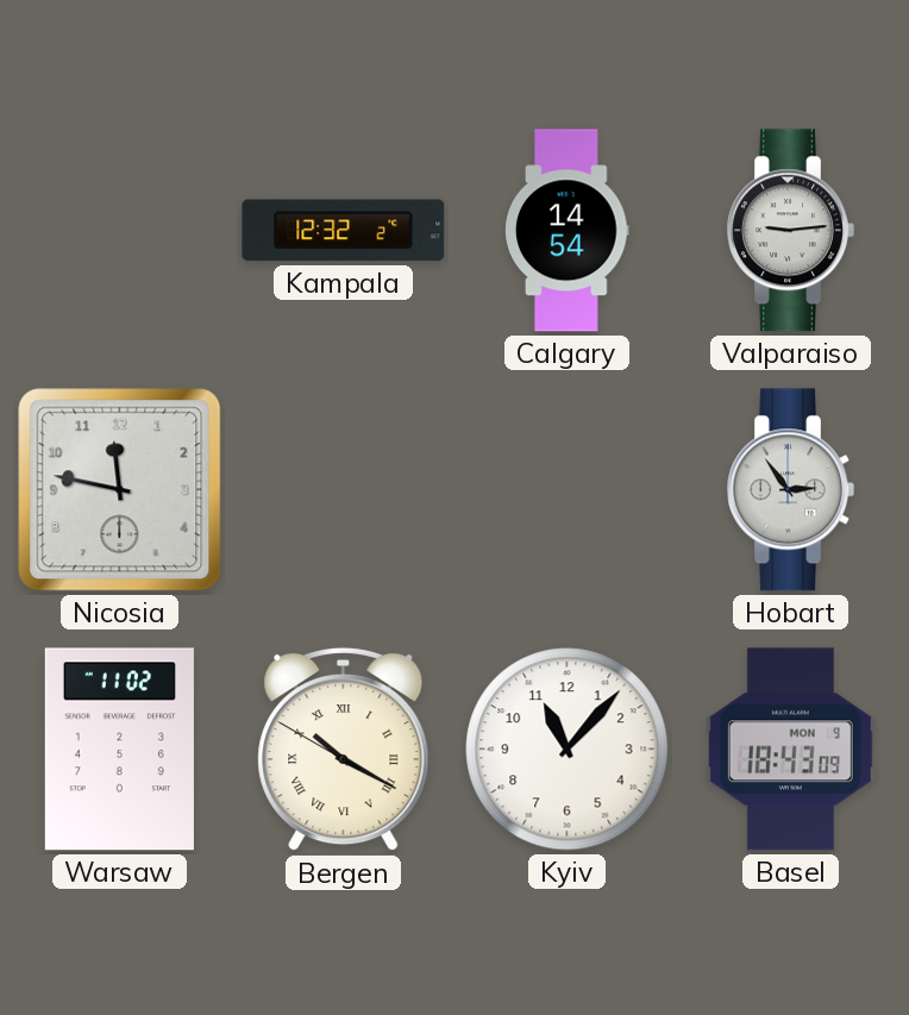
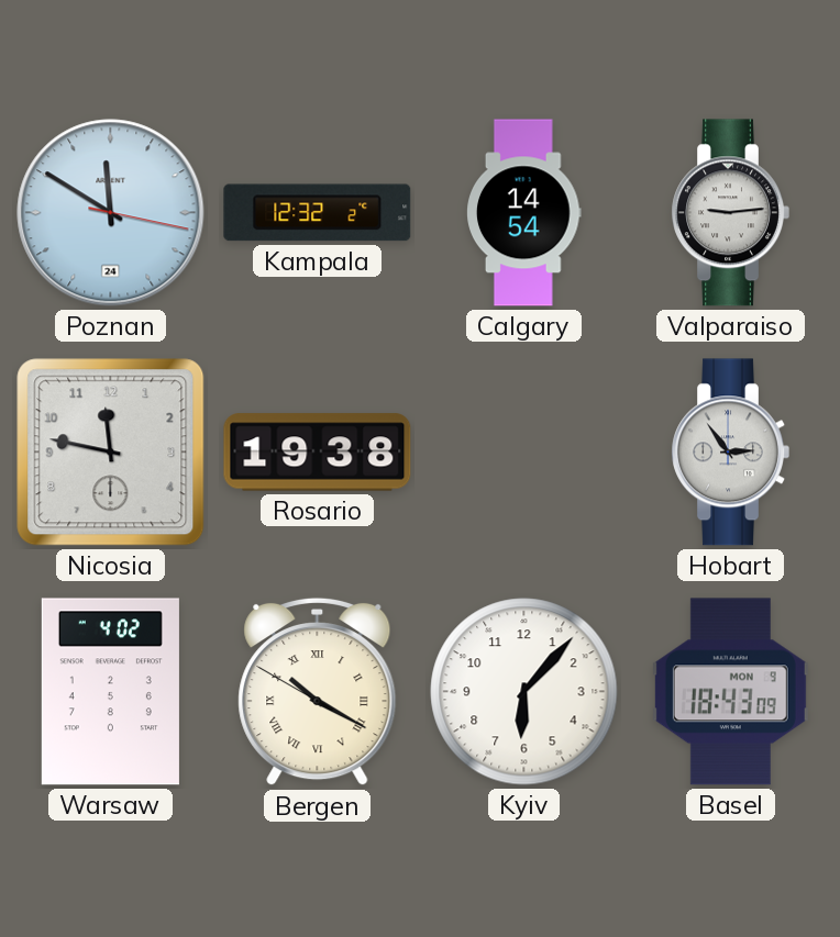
Poznan: none -> 11:50
Rosario: none -> 19:38
Warsaw: 11:02 -> 4:02
Kyiv: 11:07 -> 6:07
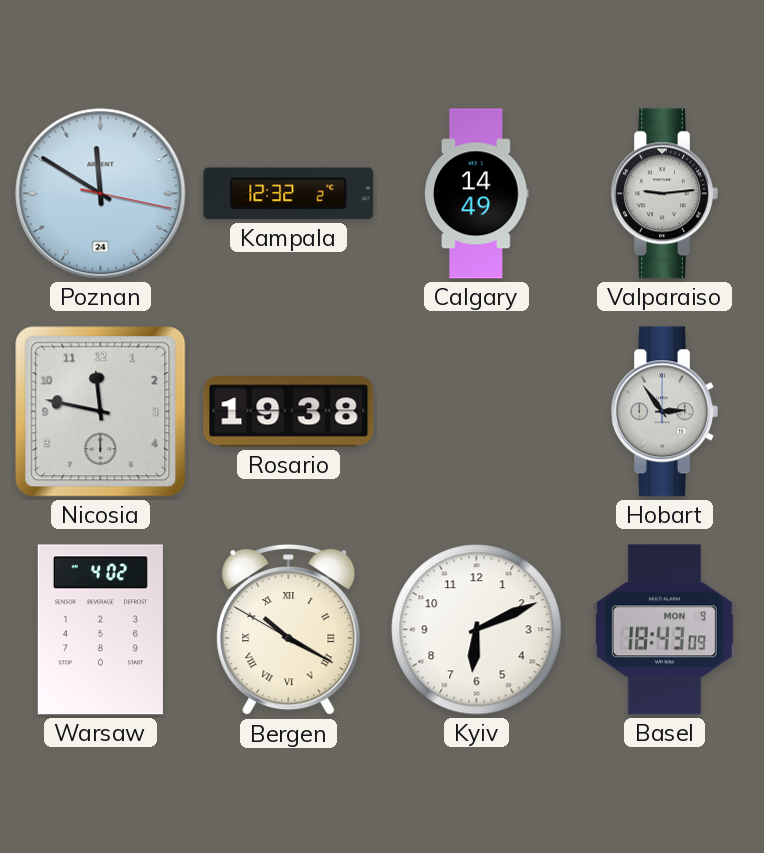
Calgary: 14:54 -> 14:49
Kyiv: 6:07 -> 6:11
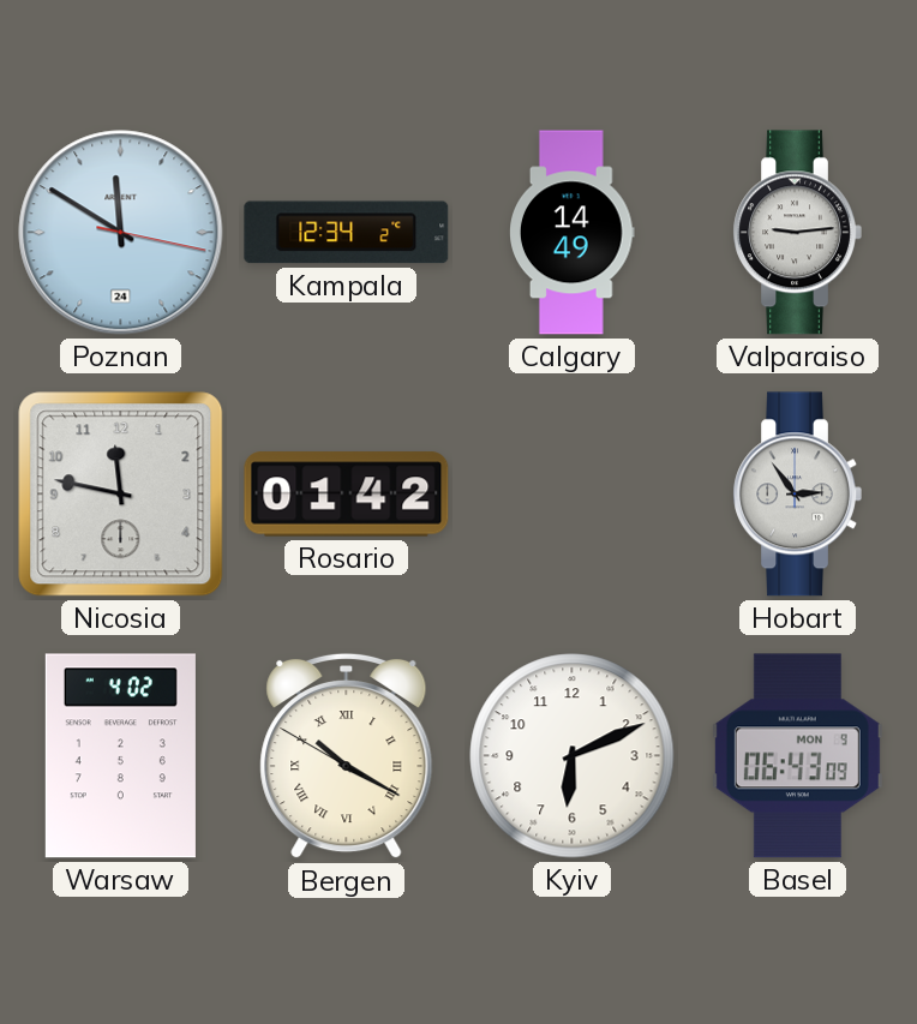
Kampala: 12:32 -> 12:34
Rosario: 19:38 -> 01:42
Basel: 18:43 -> 06:43
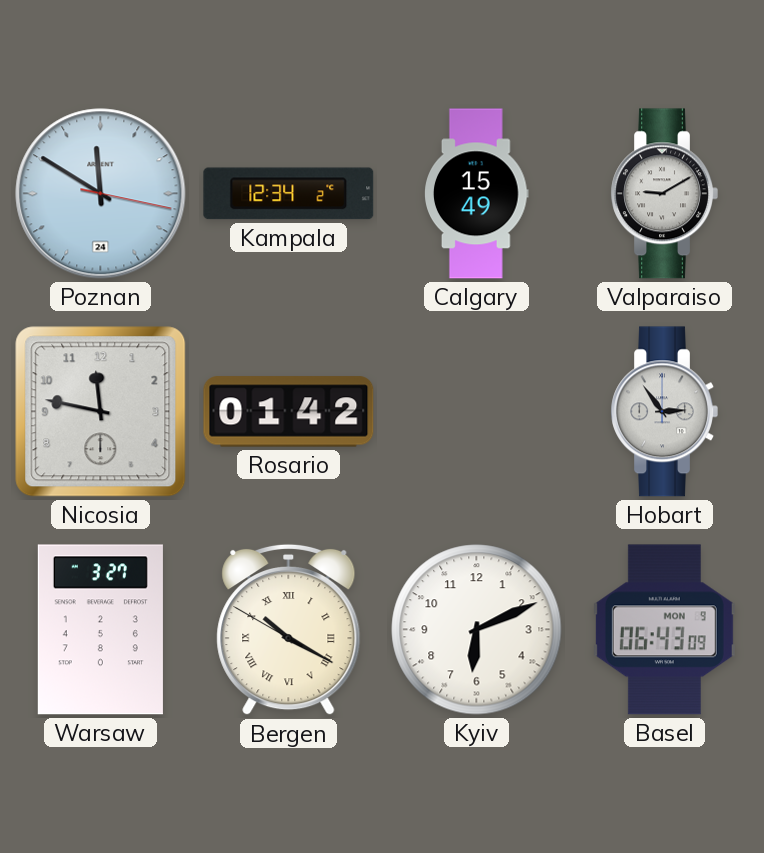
Calgary: 14:49 -> 15:49
Valparaiso: 9:14 -> 9:10
Warsaw: 4:02 -> 3:27
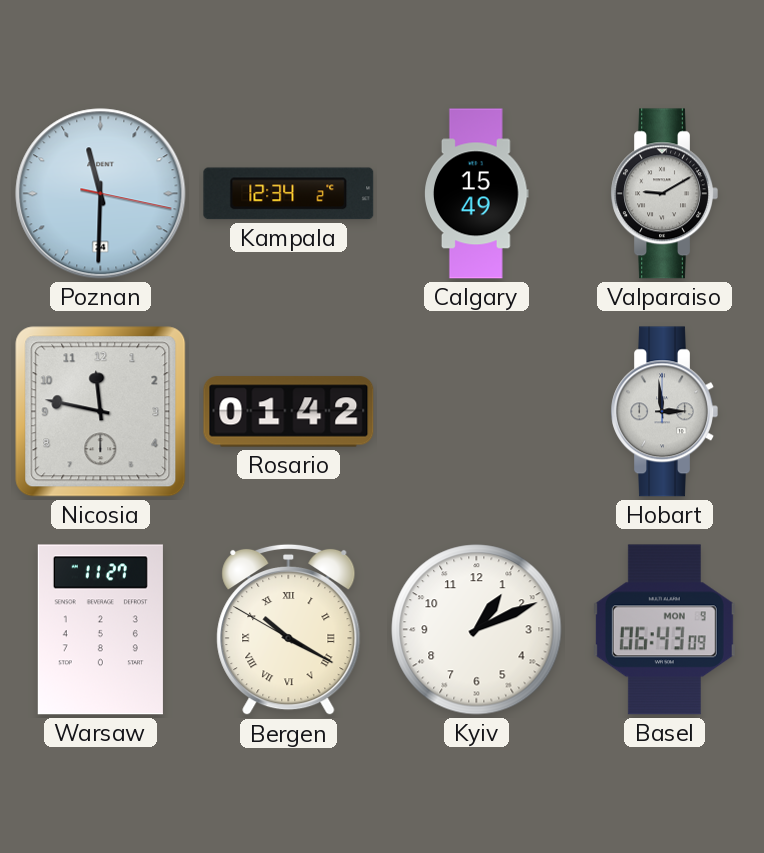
Poznan: 11:50 -> 11:30
Hobart: 2:54 -> 2:59
Warsaw: 3:27 -> 11:27
Kyiv: 6:11 -> 1:11
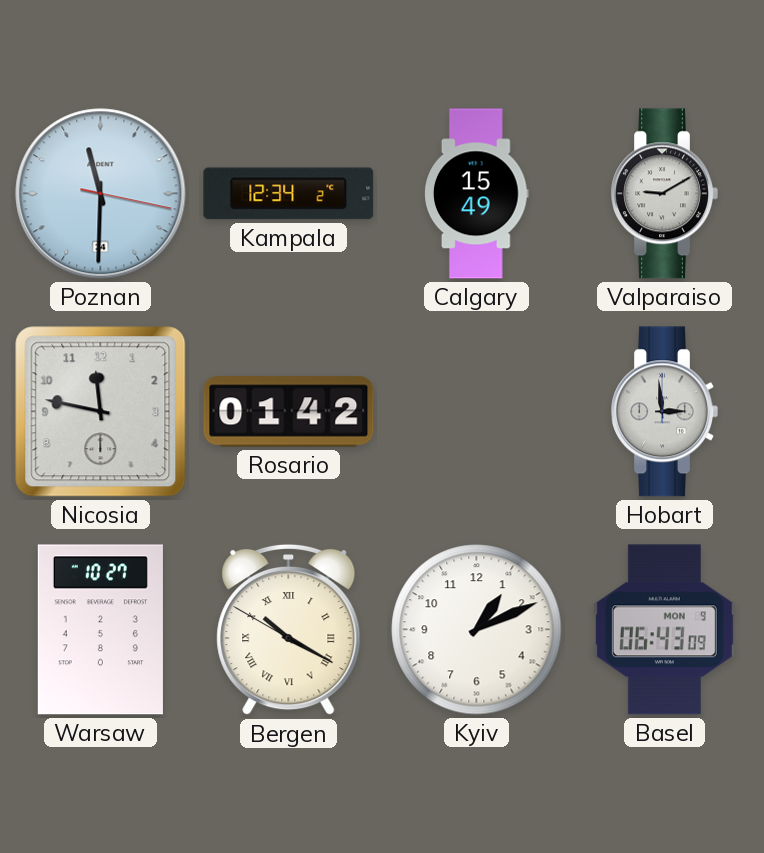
Warsaw: 11:27 -> 10:27
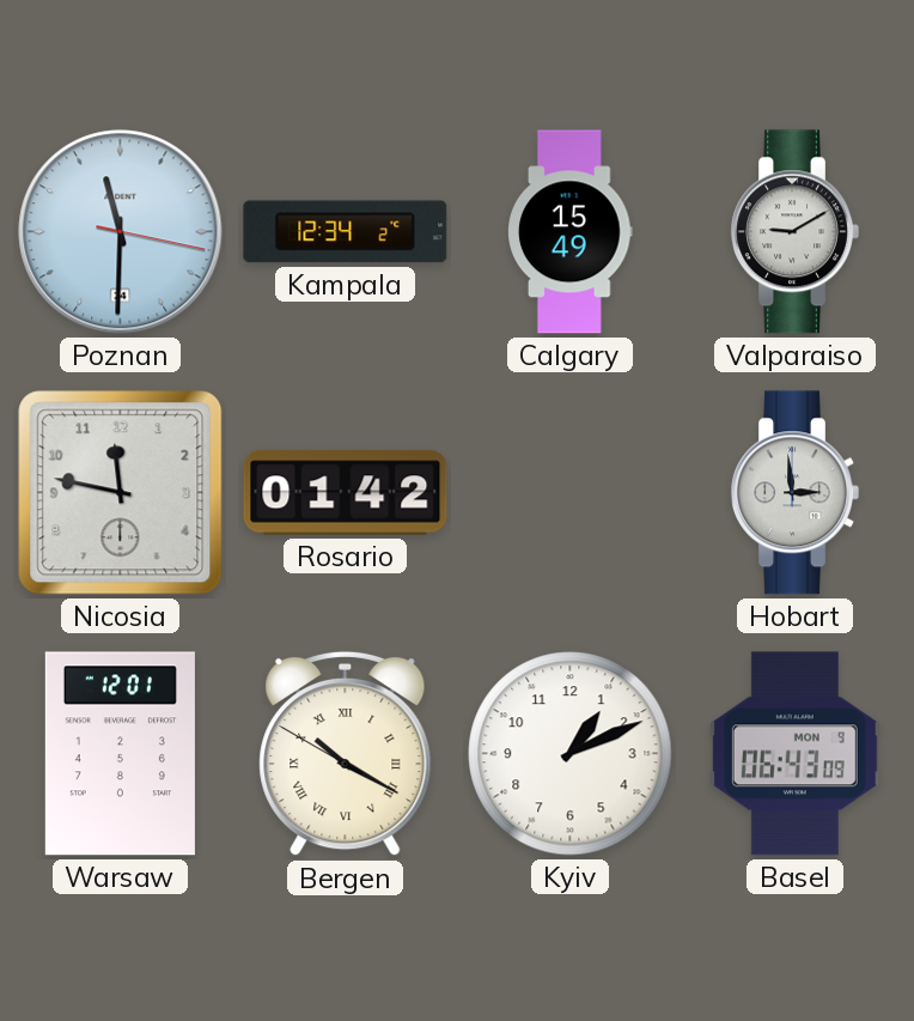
Warsaw: 10:27 -> 12:01
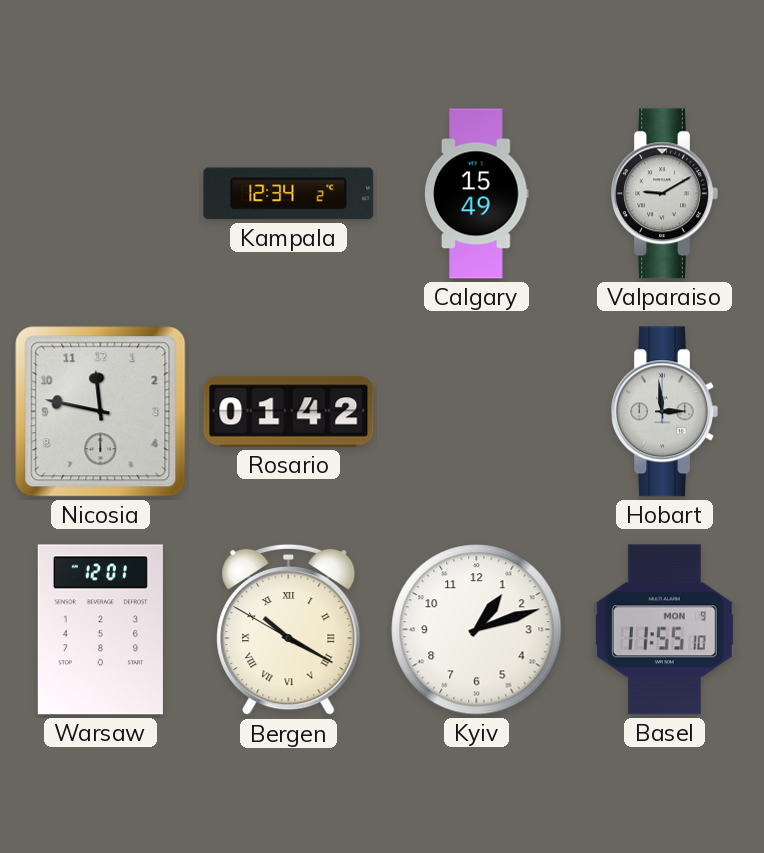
Poznan: 11:30 -> none
Kyiv: 1:11 -> 1:12
Basel: 06:43 -> 11:55
